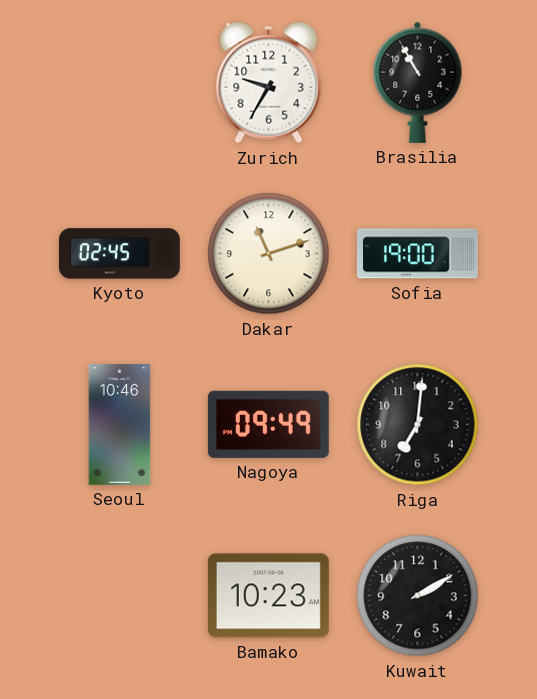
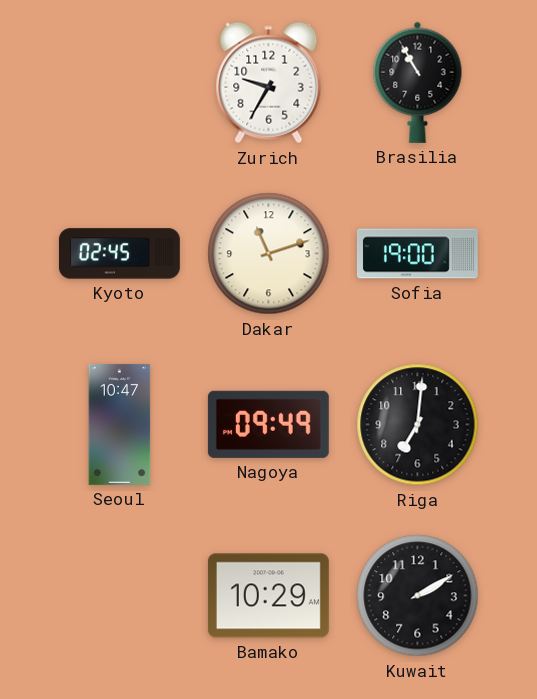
Seoul: 10:46 -> 10:47
Bamako: 10:23 -> 10:29
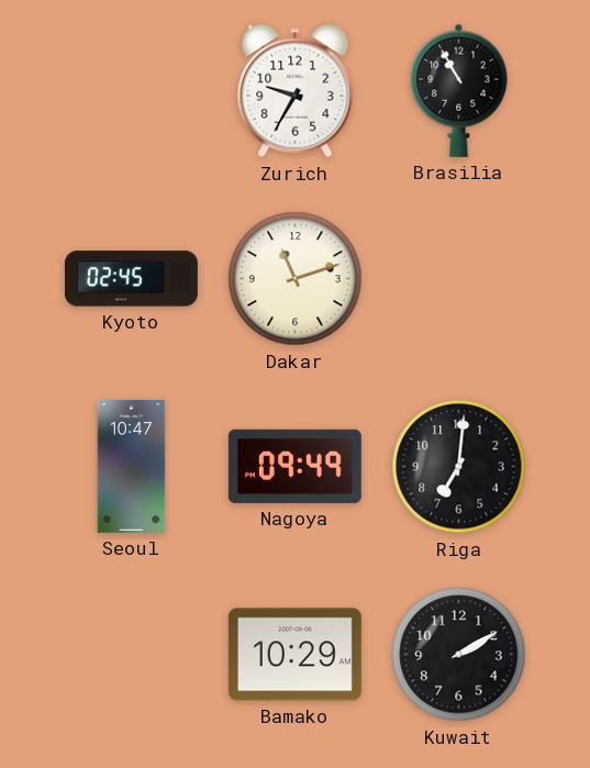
Sofia: 19:00 -> none
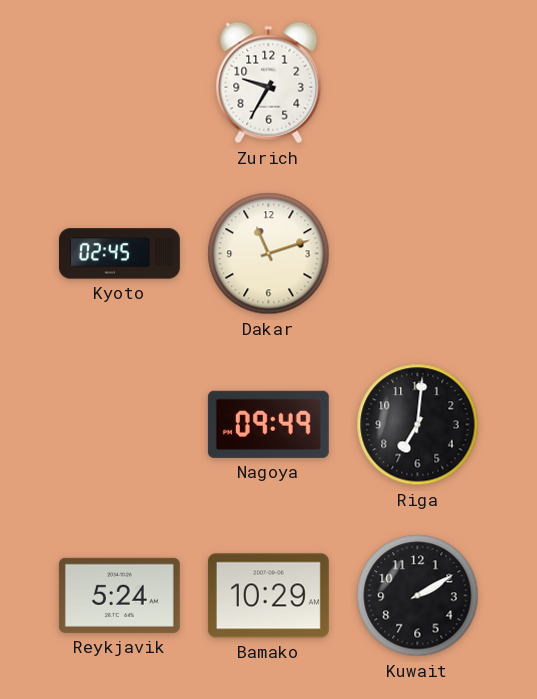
Brasilia: 10:55 -> none
Seoul: 10:47 -> none
Reykjavik: none -> 5:24
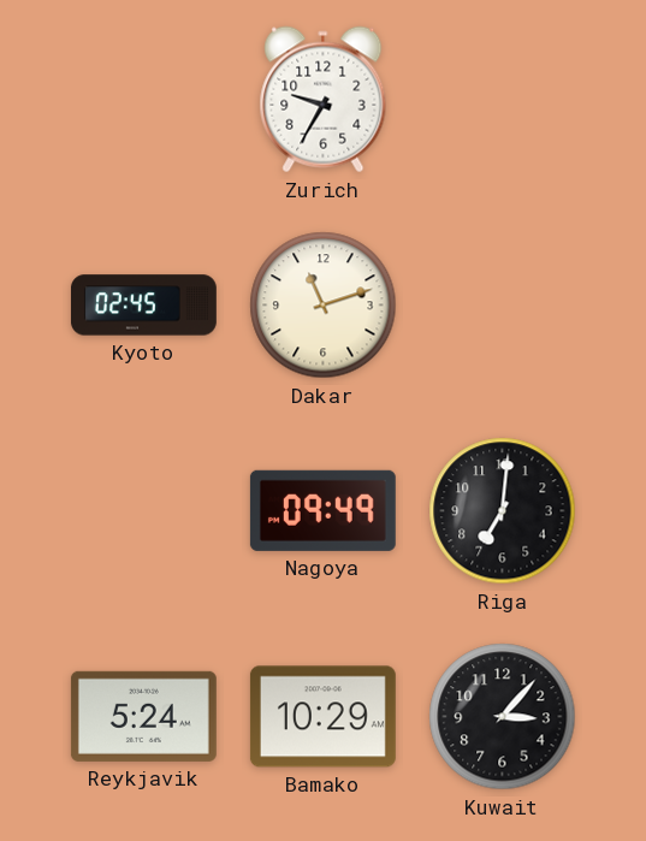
Kuwait: 2:10 -> 3:07
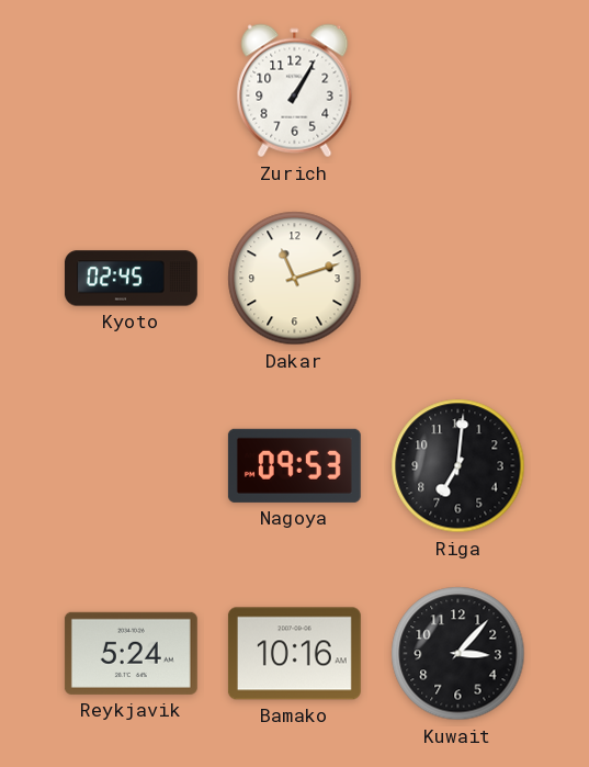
Zurich: 9:35 -> 1:05
Nagoya: 09:49 -> 09:53
Bamako: 10:29 -> 10:16
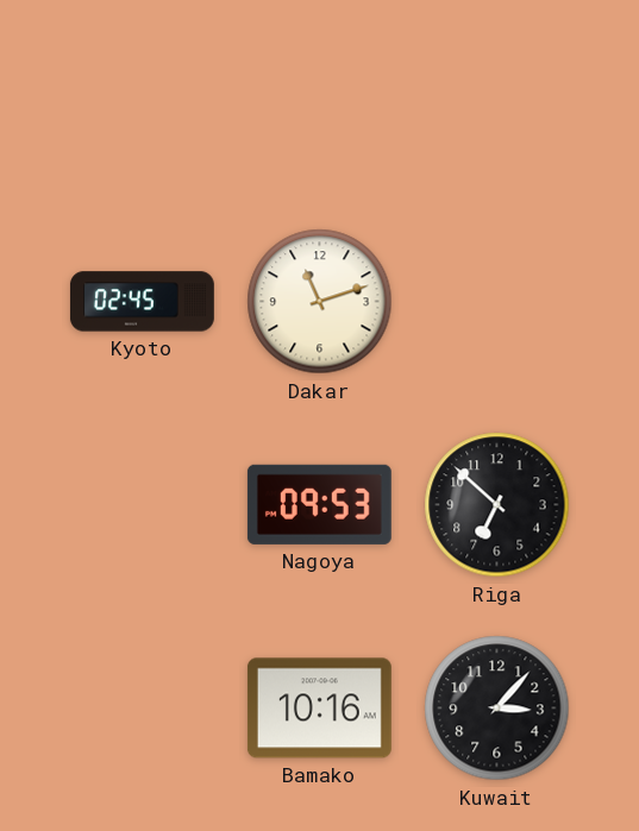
Zurich: 1:05 -> none
Riga: 7:01 -> 6:52
Reykjavik: 5:24 -> none
